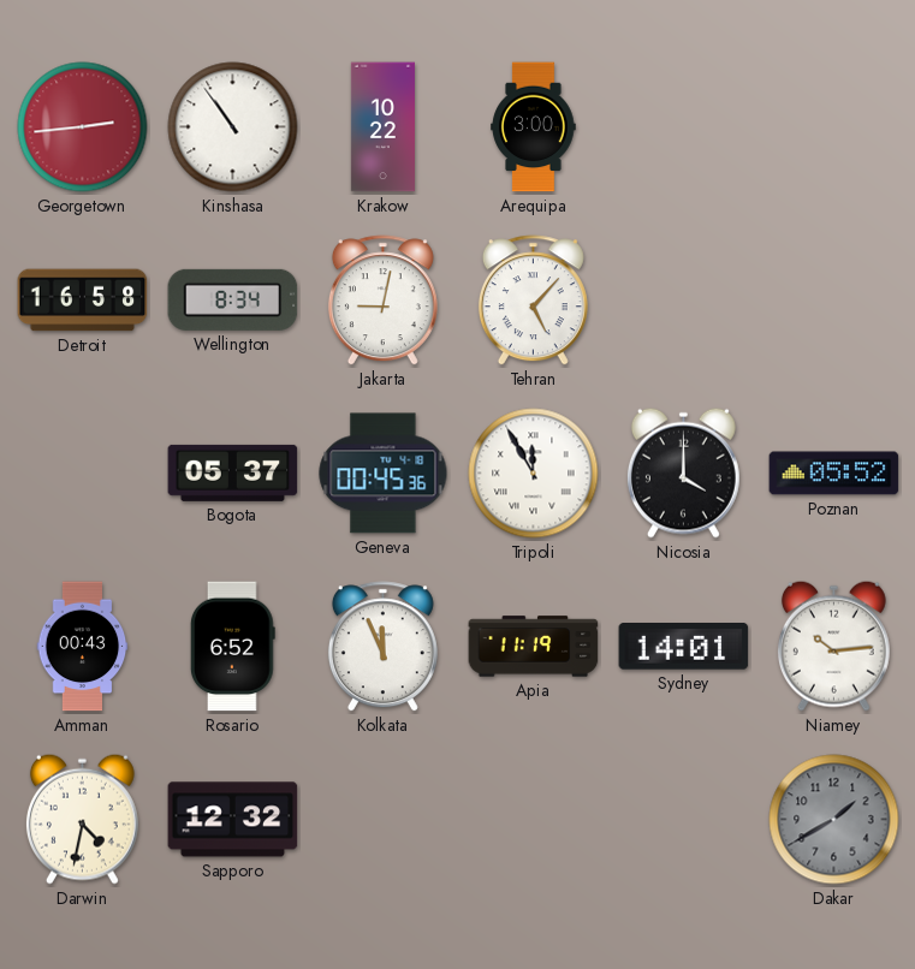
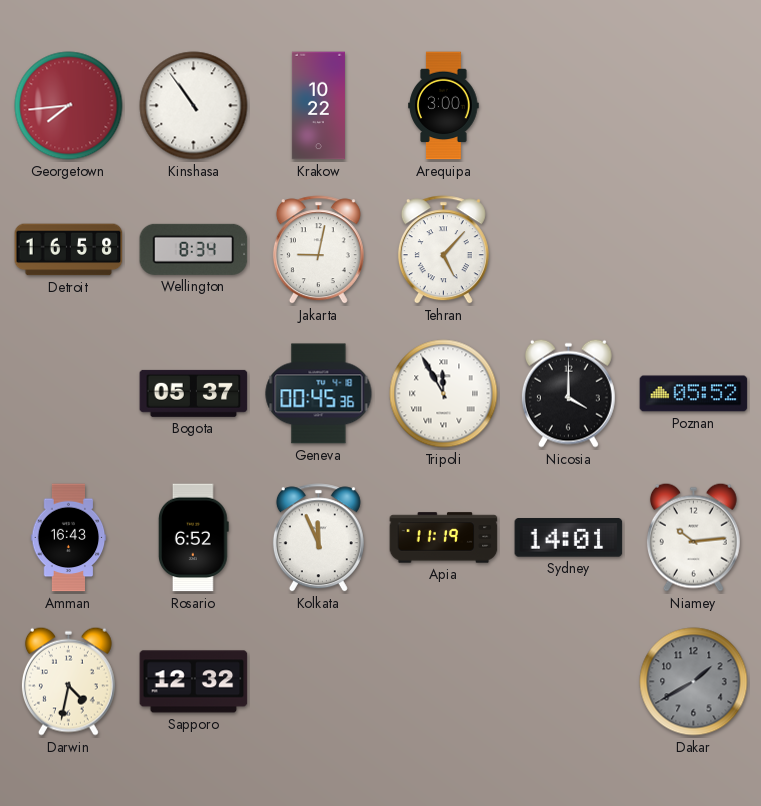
Georgetown: 2:44 -> 7:44
Amman: 00:43 -> 16:43
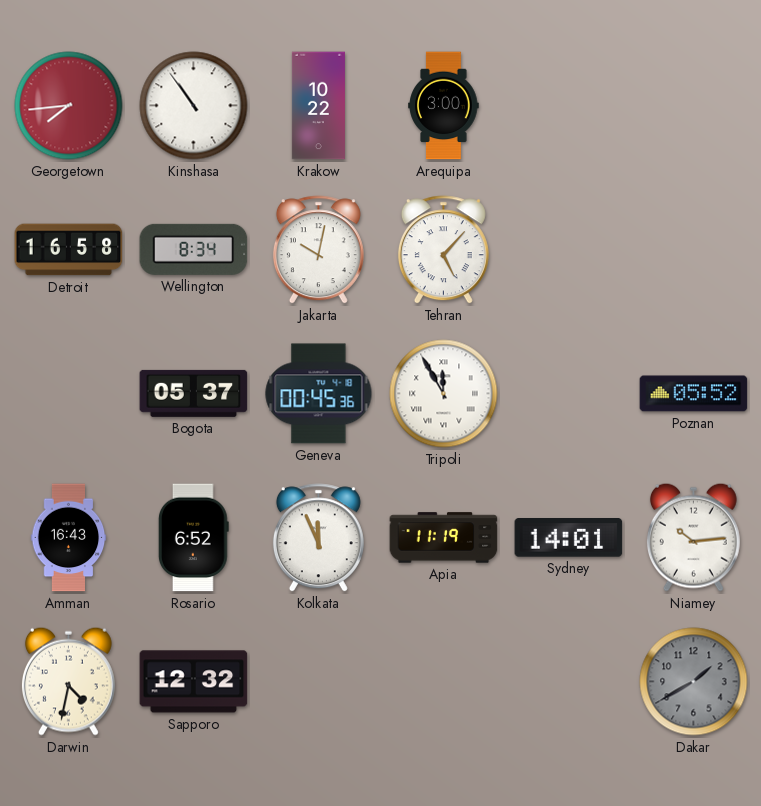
Jakarta: 9:02 -> 10:02
Nicosia: 4:00 -> none
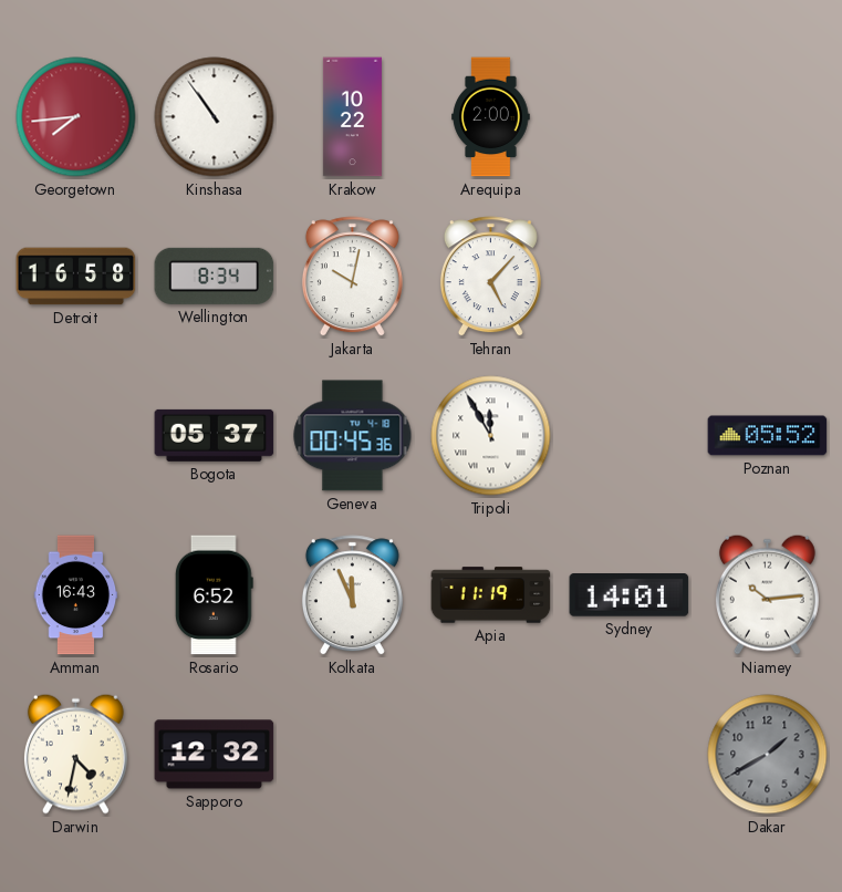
Arequipa: 3:00 -> 2:00
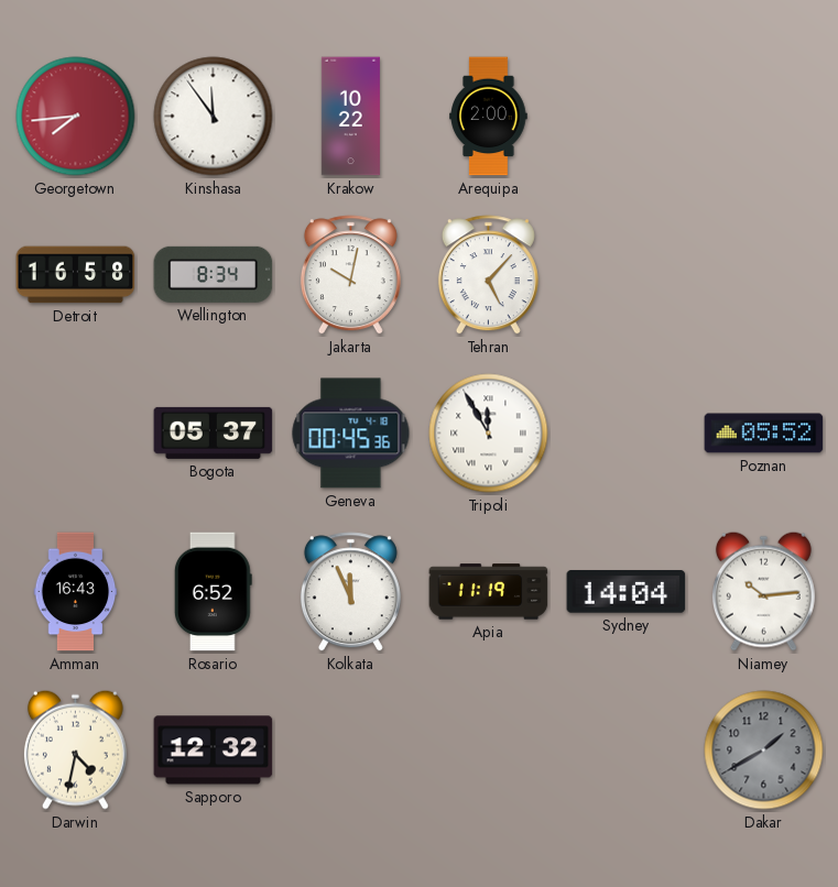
Kinshasa: 10:54 -> 11:54
Sydney: 14:01 -> 14:04
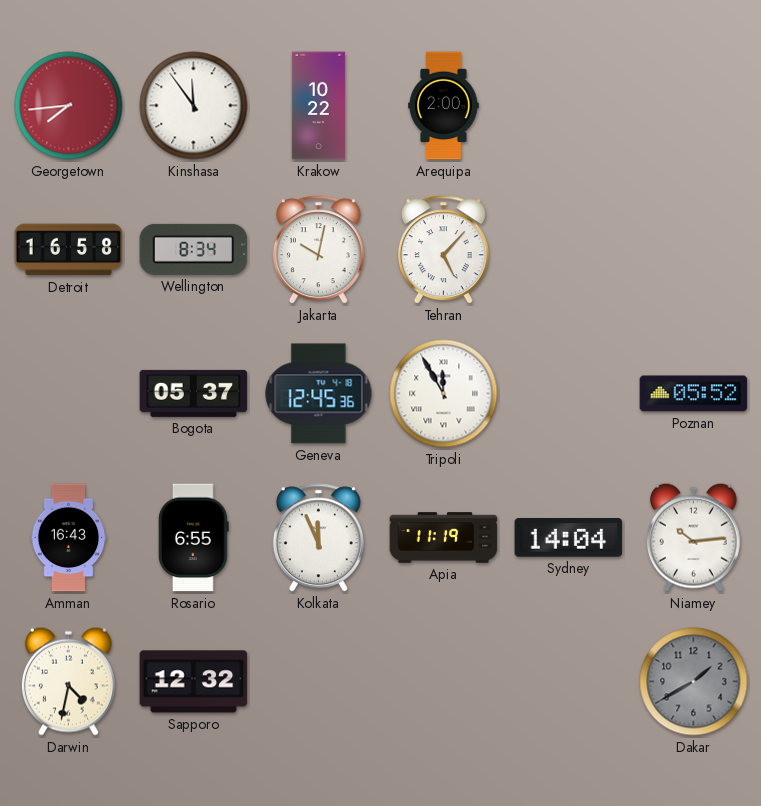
Geneva: 00:45 -> 12:45
Rosario: 6:52 -> 6:55
